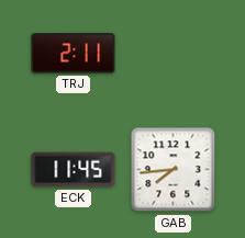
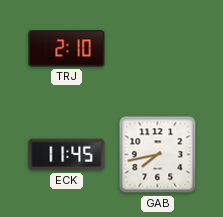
TRJ: 2:11 -> 2:10
GAB: 7:44 -> 7:43
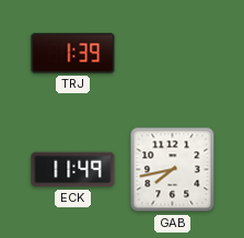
TRJ: 2:10 -> 1:39
ECK: 11:45 -> 11:49
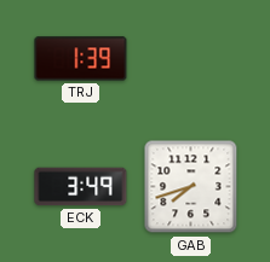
ECK: 11:49 -> 3:49
GAB: 7:43 -> 7:42
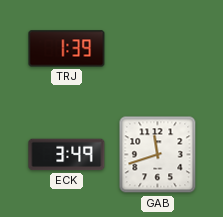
GAB: 7:42 -> 11:42
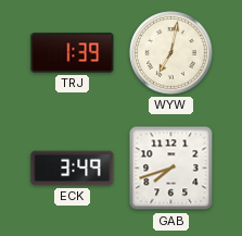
WYW: none -> 7:02
GAB: 11:42 -> 7:42
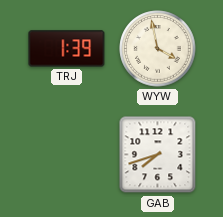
WYW: 7:02 -> 3:58
ECK: 3:49 -> none
